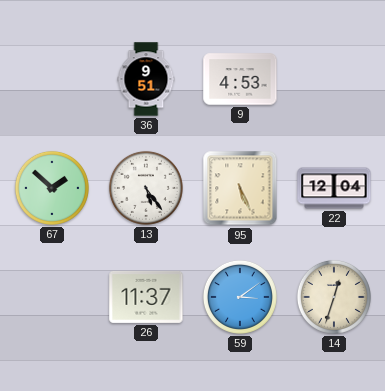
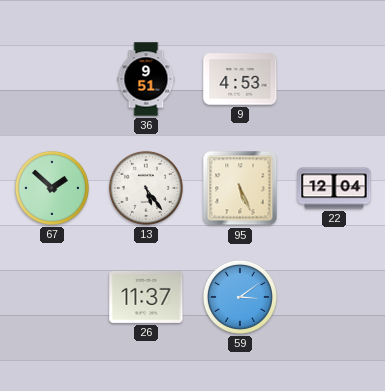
14: 12:33 -> none
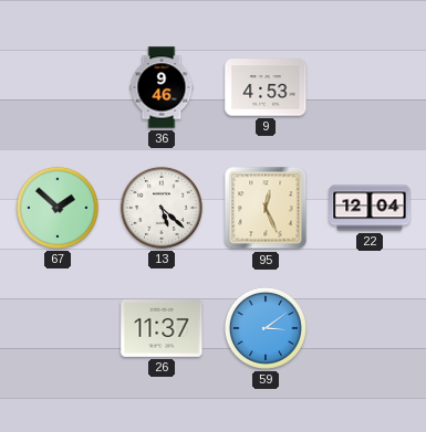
36: 9:51 -> 9:46
13: 5:24 -> 5:22
95: 5:26 -> 12:26
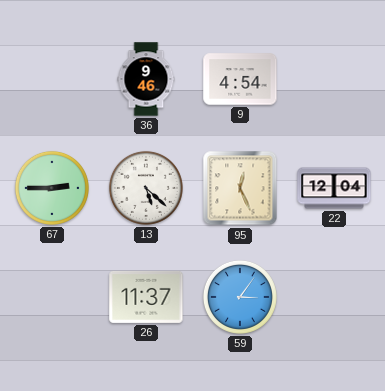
9: 4:53 -> 4:54
67: 1:52 -> 2:45
59: 3:09 -> 3:06
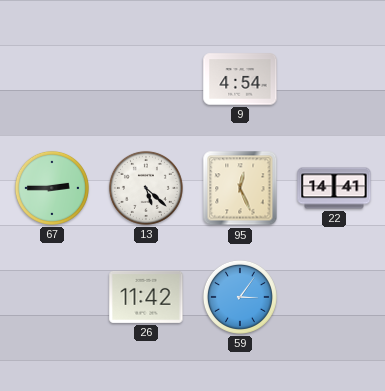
36: 9:46 -> none
22: 12:04 -> 14:41
26: 11:37 -> 11:42
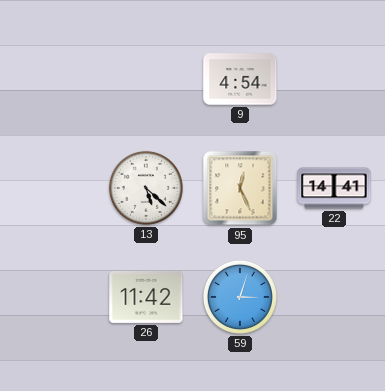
67: 2:45 -> none
59: 3:06 -> 3:03
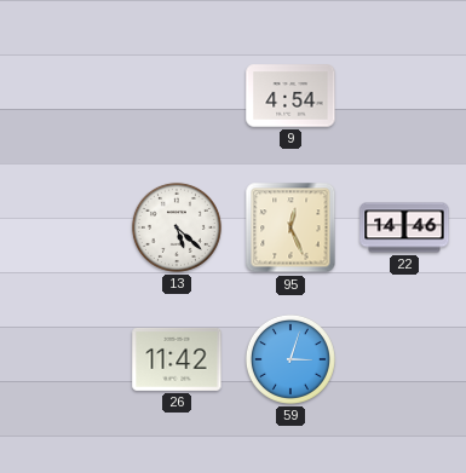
22: 14:41 -> 14:46
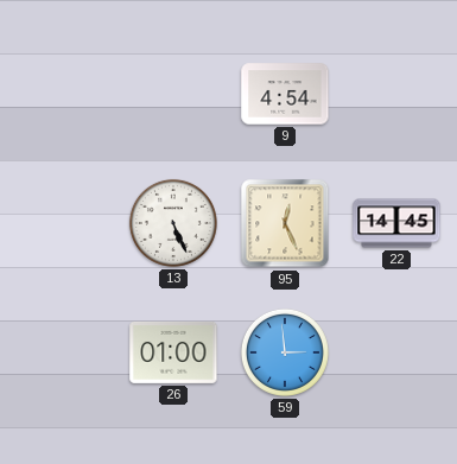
13: 5:22 -> 5:26
22: 14:46 -> 14:45
26: 11:42 -> 01:00
59: 3:03 -> 2:59
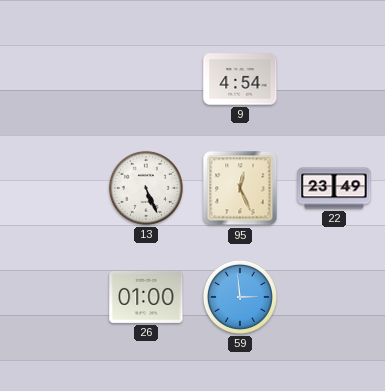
22: 14:45 -> 23:49
